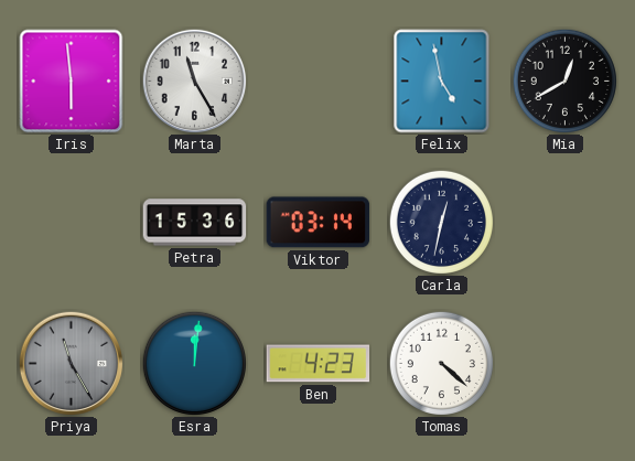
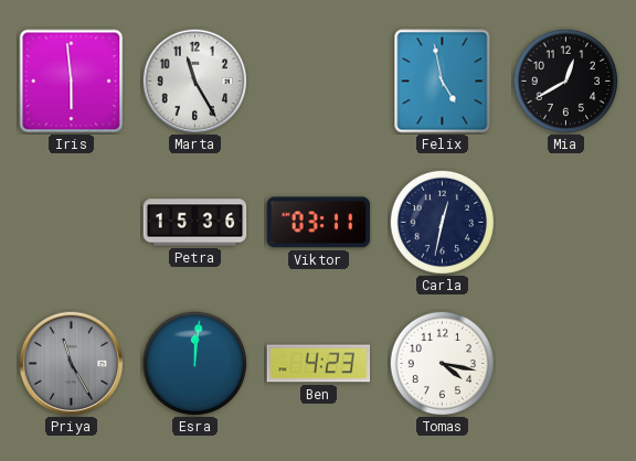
Viktor: 03:14 -> 03:11
Tomas: 4:22 -> 4:17
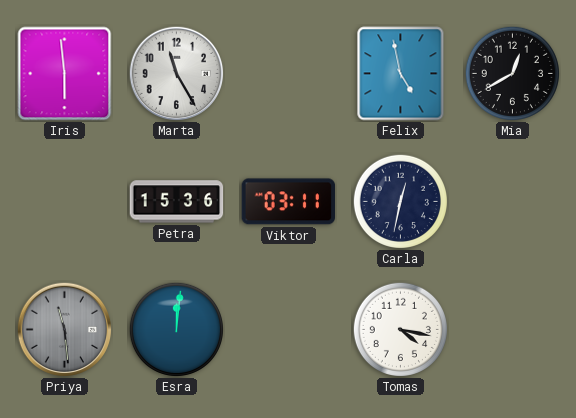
Priya: 11:25 -> 11:29
Ben: 4:23 -> none
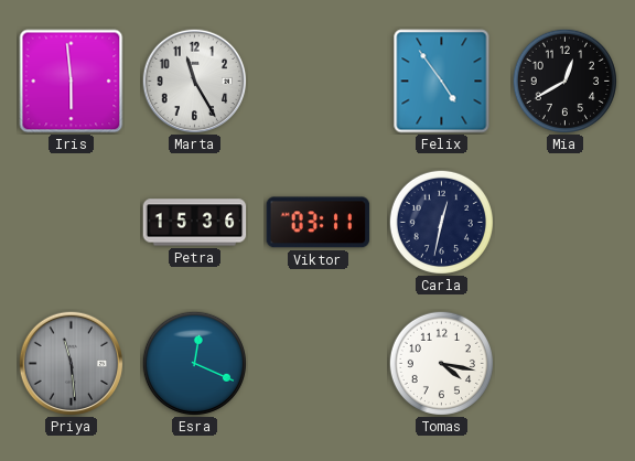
Felix: 4:58 -> 4:54
Esra: 12:01 -> 12:19
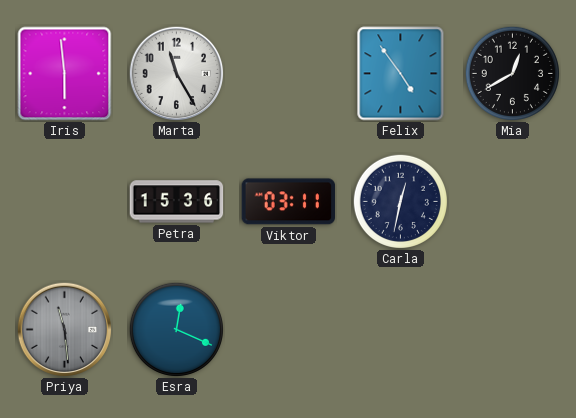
Tomas: 4:17 -> none
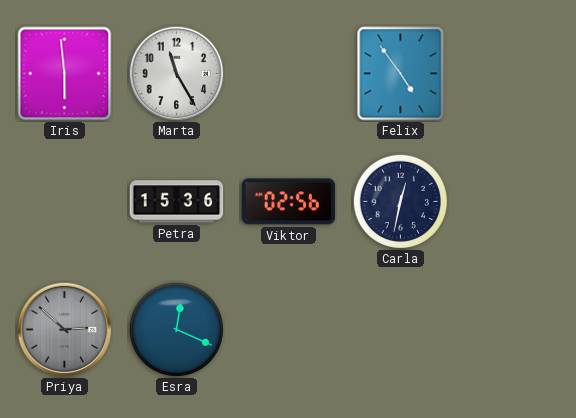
Mia: 12:40 -> none
Viktor: 03:11 -> 02:56
Priya: 11:29 -> 2:52
